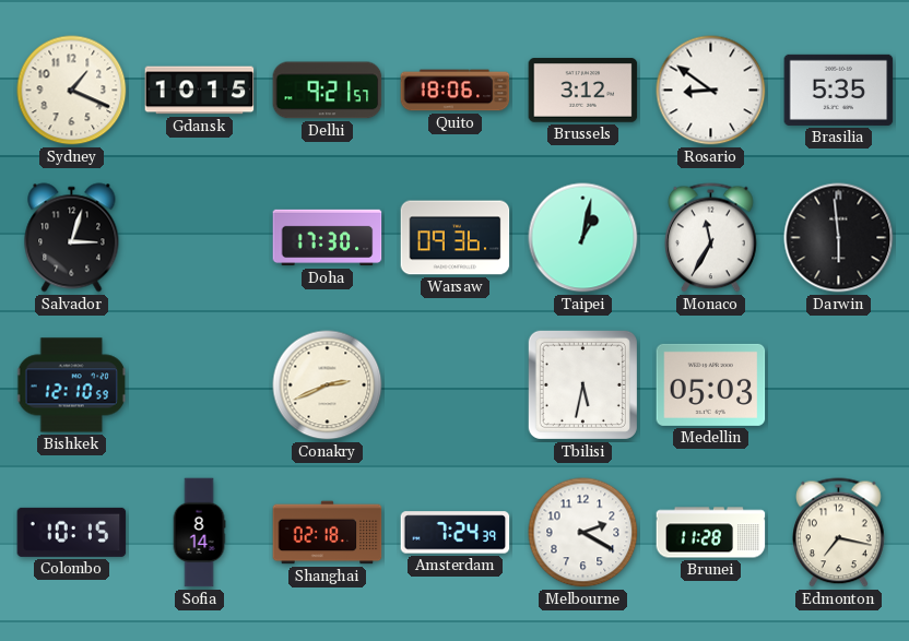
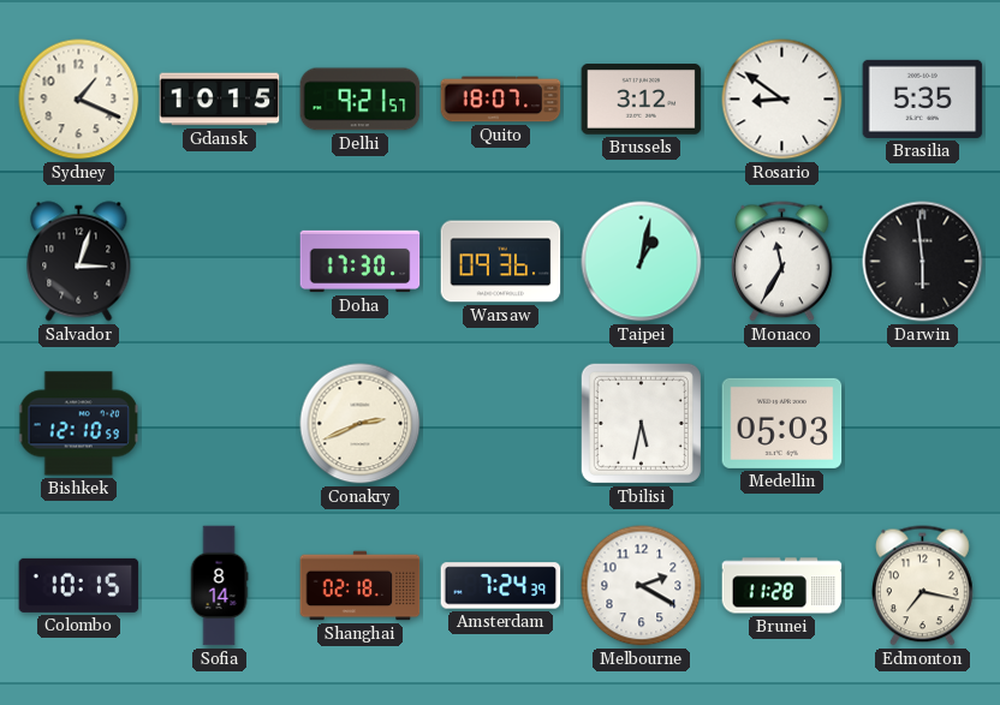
Quito: 18:06 -> 18:07
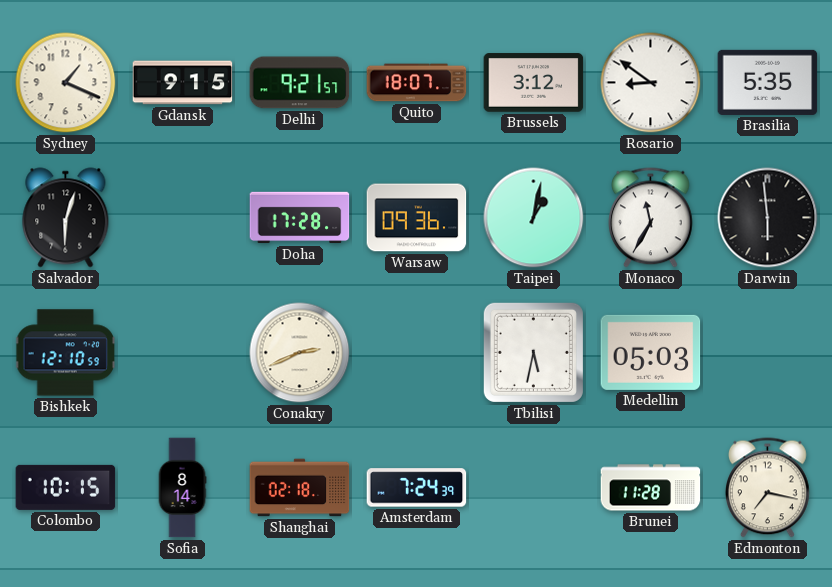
Gdansk: 10:15 -> 9:15
Salvador: 3:03 -> 6:03
Doha: 17:30 -> 17:28
Melbourne: 2:20 -> none
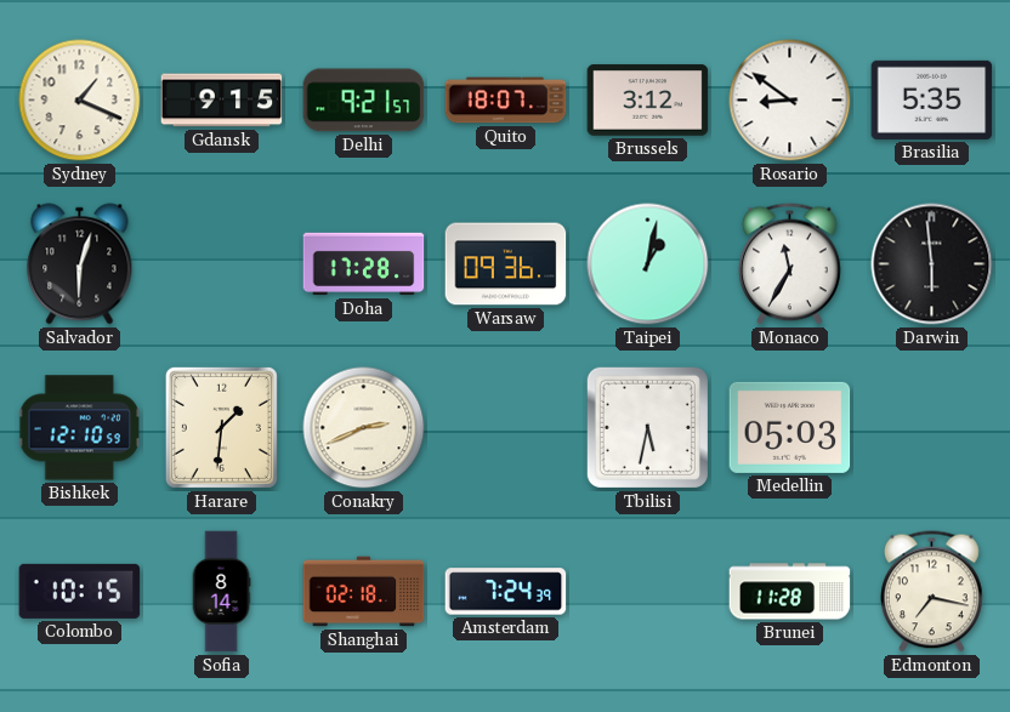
Harare: none -> 1:31
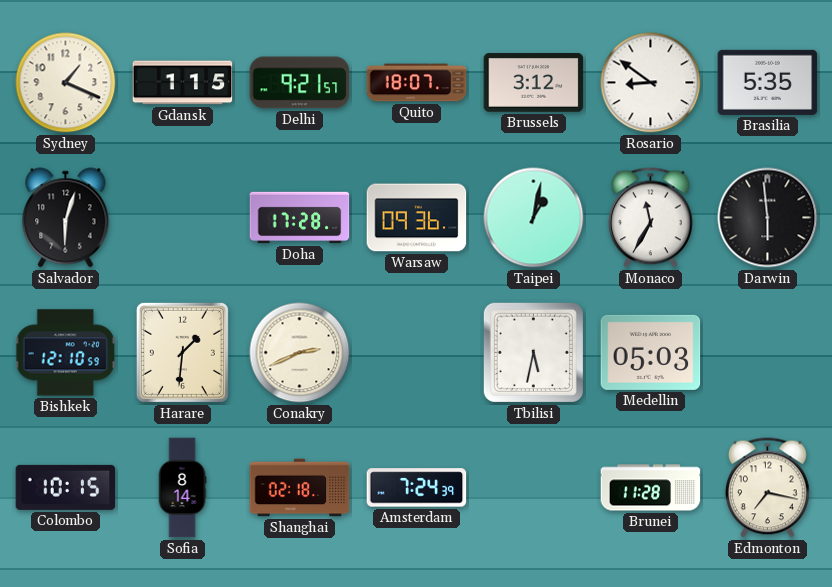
Gdansk: 9:15 -> 1:15
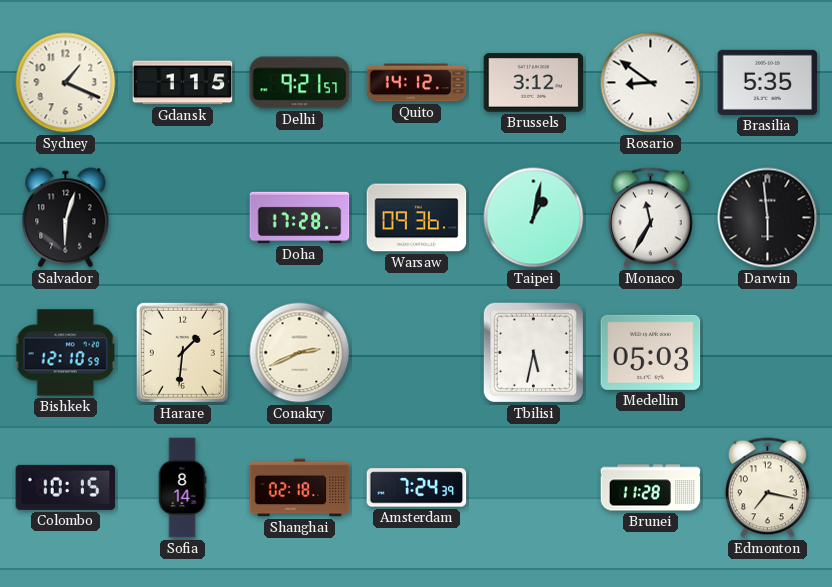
Quito: 18:07 -> 14:12
